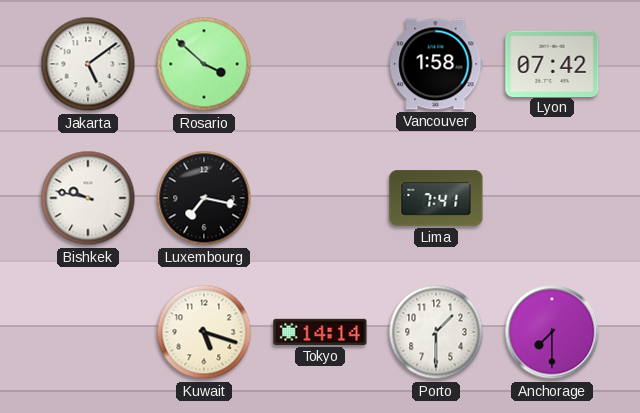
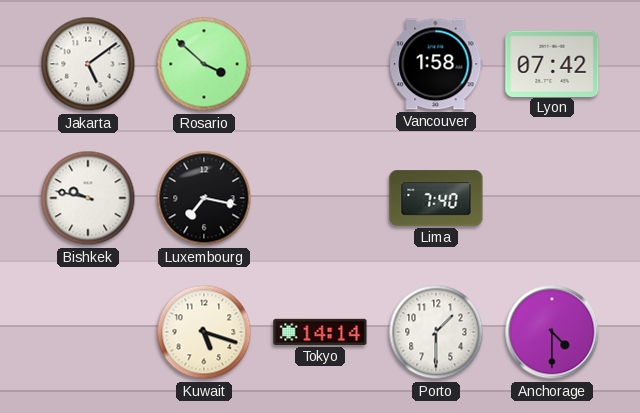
Lima: 7:41 -> 7:40
Anchorage: 7:30 -> 4:30
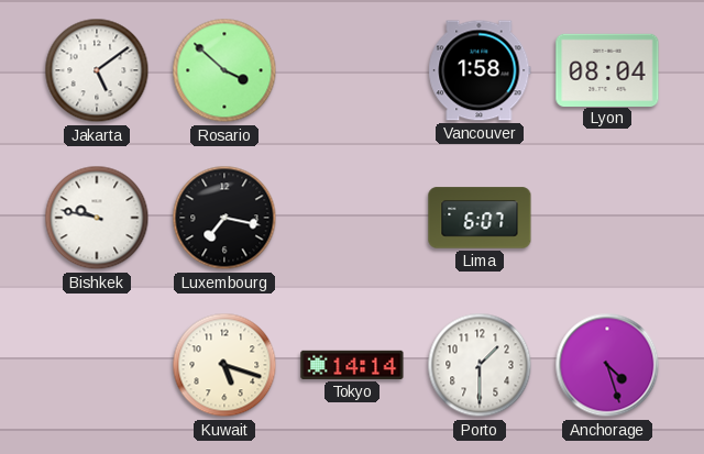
Lyon: 07:42 -> 08:04
Lima: 7:40 -> 6:07
Anchorage: 4:30 -> 4:27
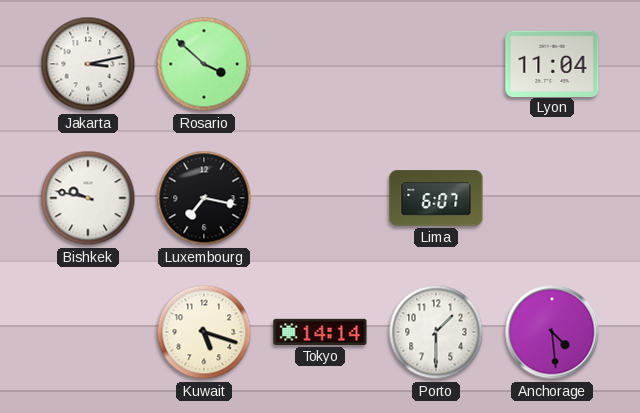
Jakarta: 5:09 -> 3:13
Vancouver: 1:58 -> none
Lyon: 08:04 -> 11:04
Anchorage: 4:27 -> 4:29
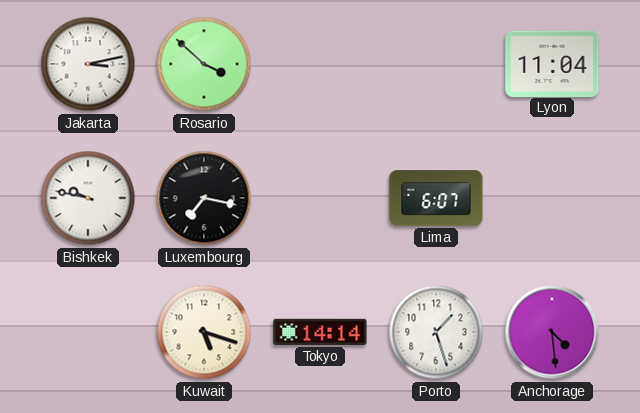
Porto: 1:30 -> 1:27
